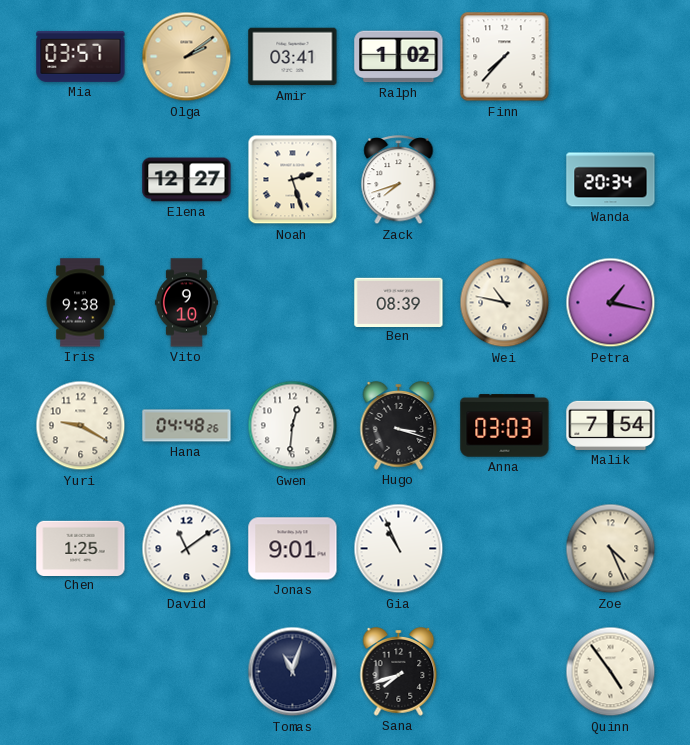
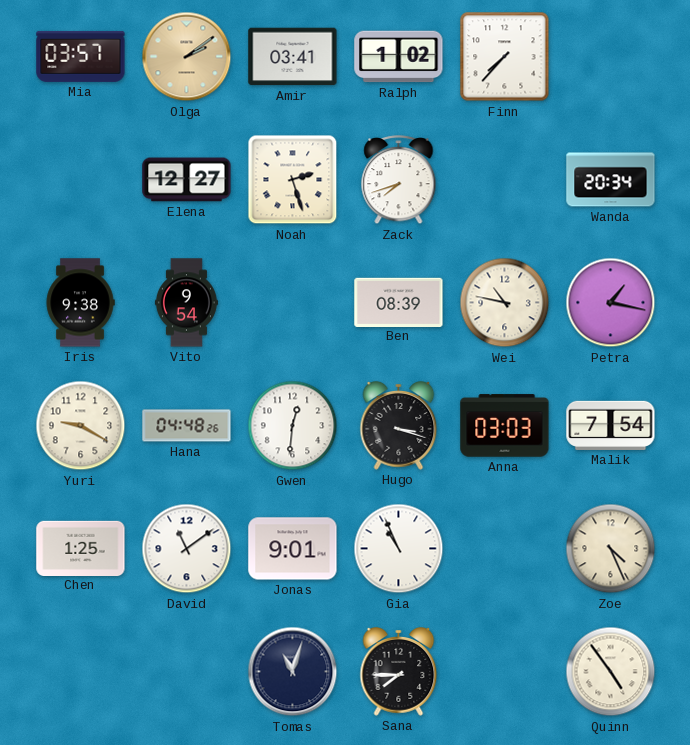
Vito: 9:10 -> 9:54
Sana: 7:42 -> 7:45
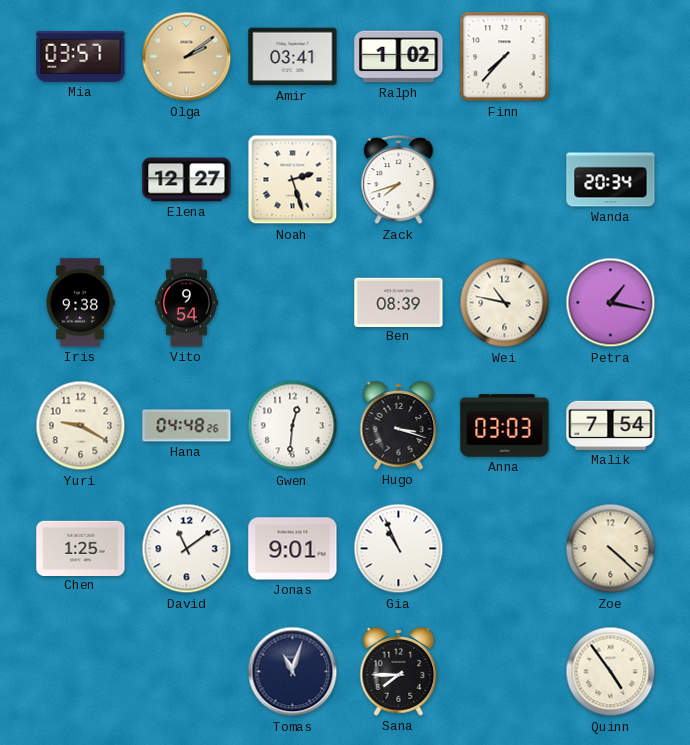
Zoe: 4:26 -> 4:22
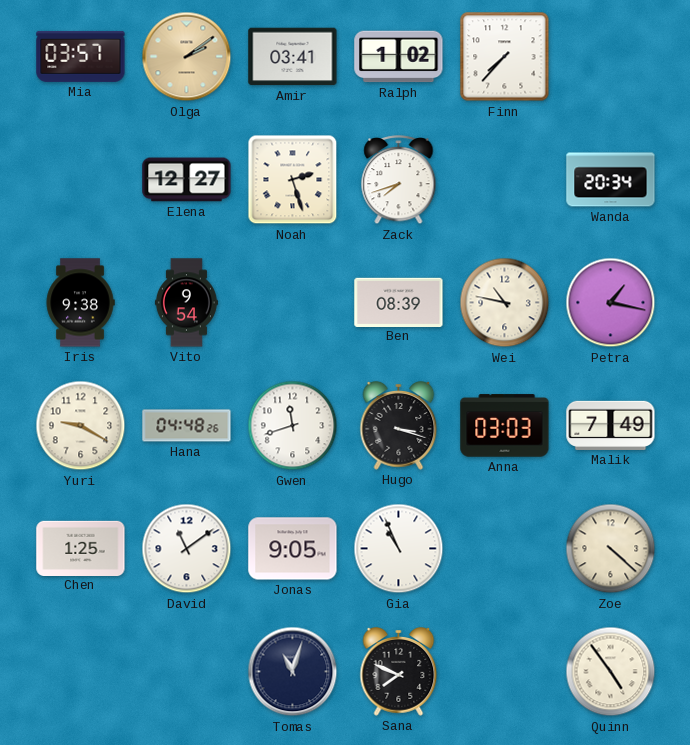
Gwen: 12:31 -> 11:42
Malik: 7:54 -> 7:49
Jonas: 9:01 -> 9:05
Sana: 7:45 -> 7:49
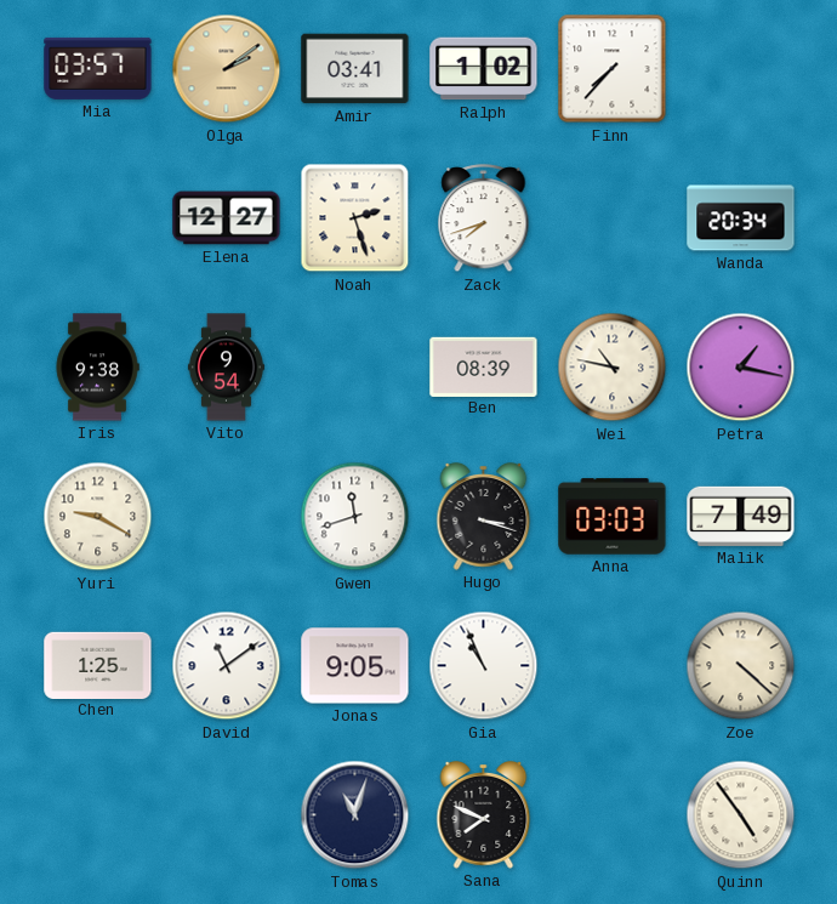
Hana: 04:48 -> none
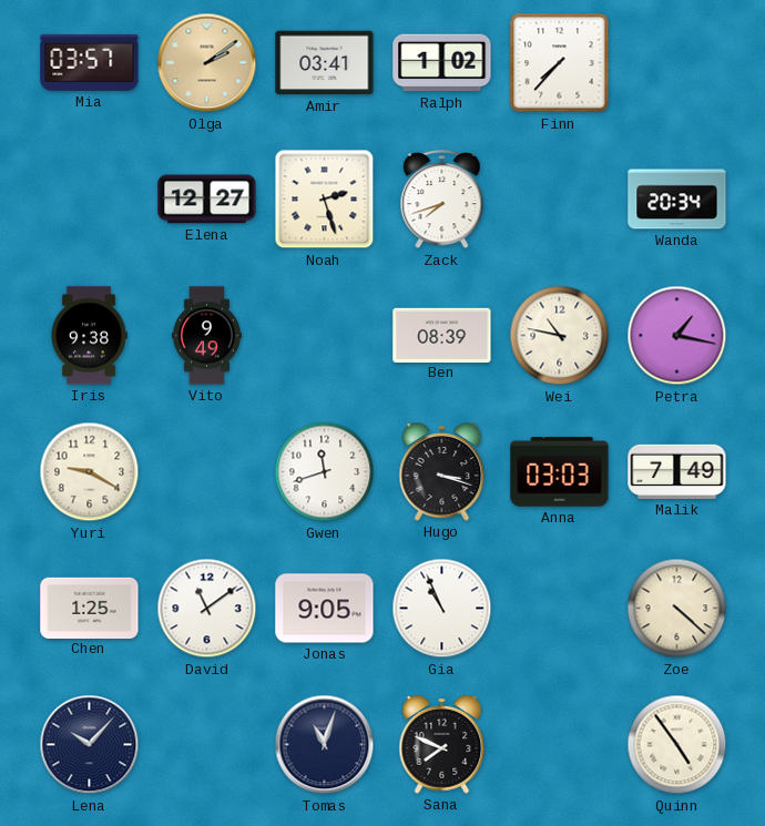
Vito: 9:54 -> 9:49
Lena: none -> 10:07
